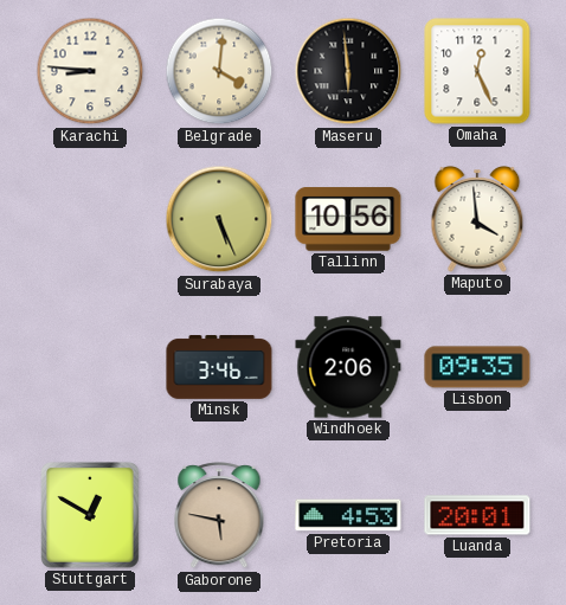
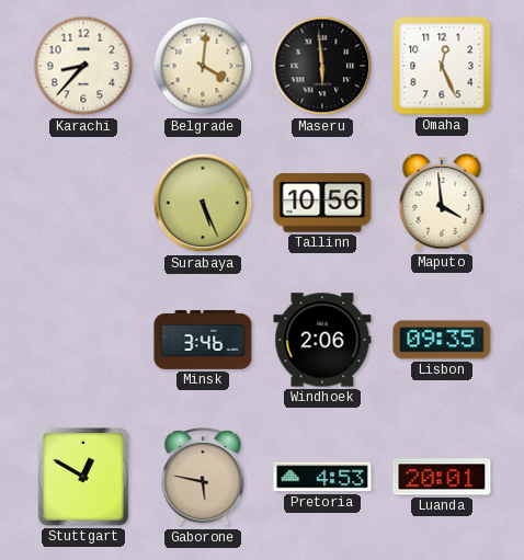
Karachi: 8:46 -> 8:37
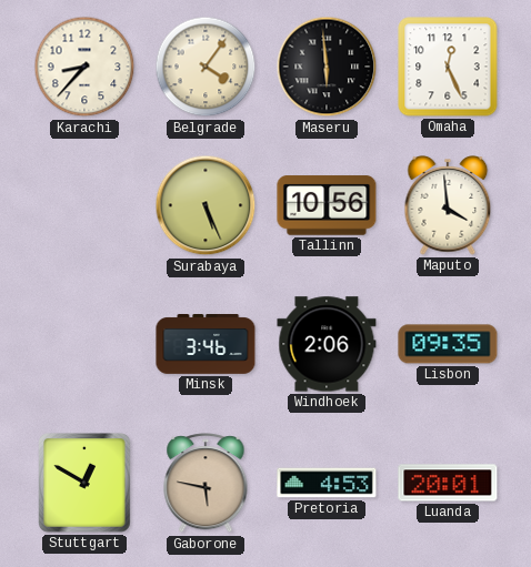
Belgrade: 4:01 -> 4:06
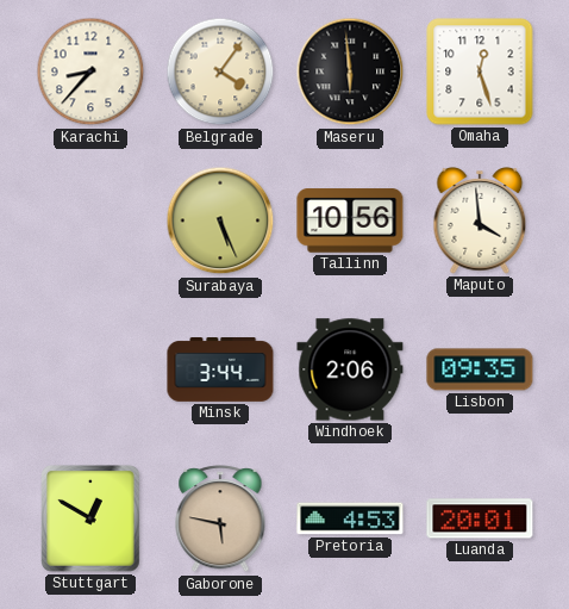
Omaha: 12:26 -> 12:27
Minsk: 3:46 -> 3:44
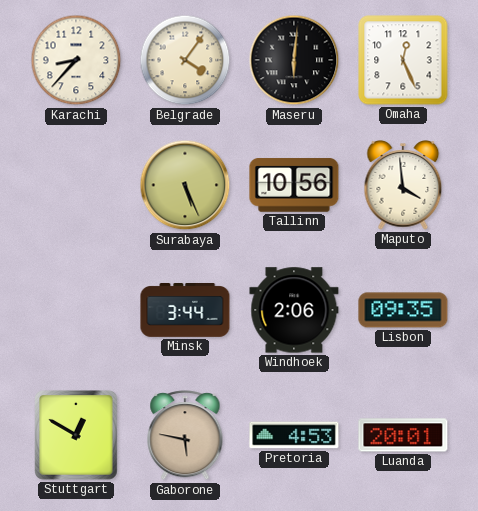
Maseru: 5:59 -> 6:01
Omaha: 12:27 -> 12:26
